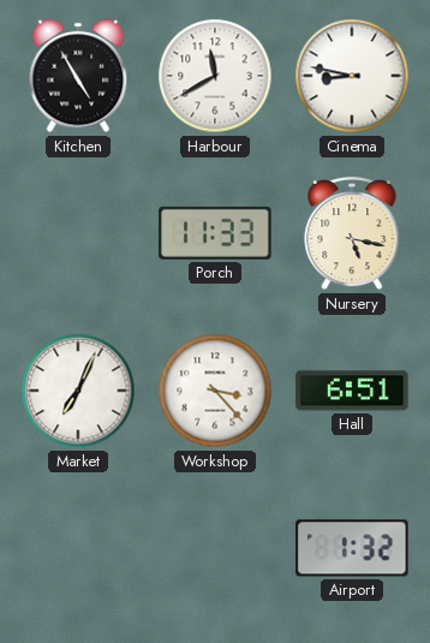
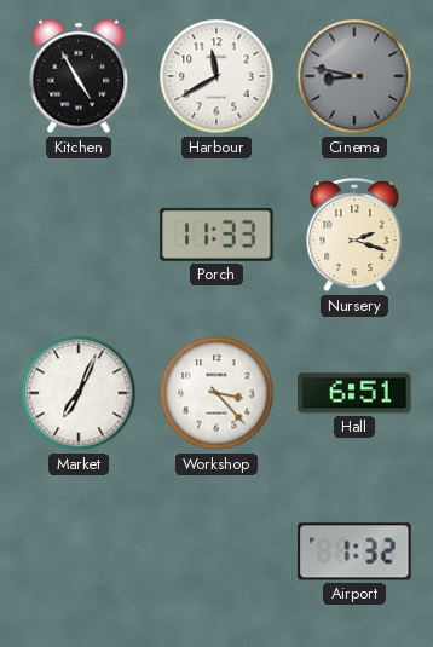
Cinema dial: white -> grey
Nursery: 5:17 -> 2:18
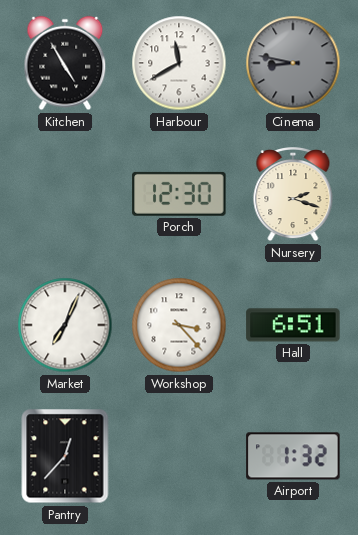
Porch: 11:33 -> 12:30
Pantry: none -> 12:37
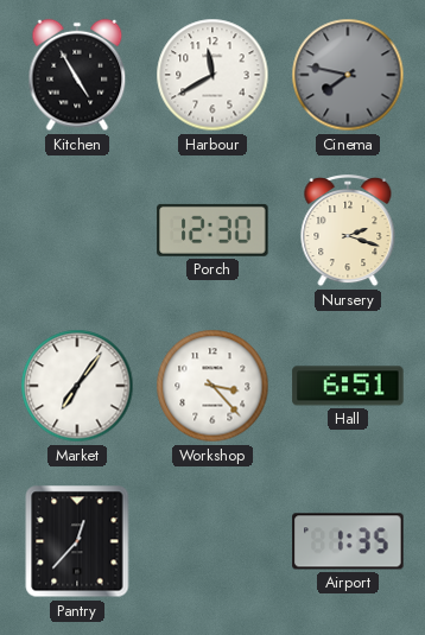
Cinema: 8:47 -> 7:47
Market: 7:04 -> 7:06
Airport: 1:32 -> 1:35
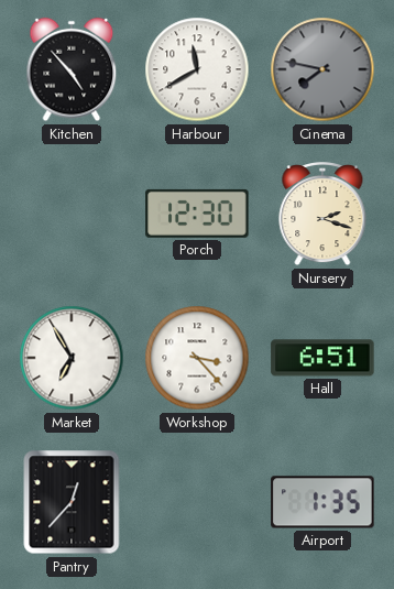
Kitchen: 4:55 -> 4:53
Market: 7:06 -> 6:55
